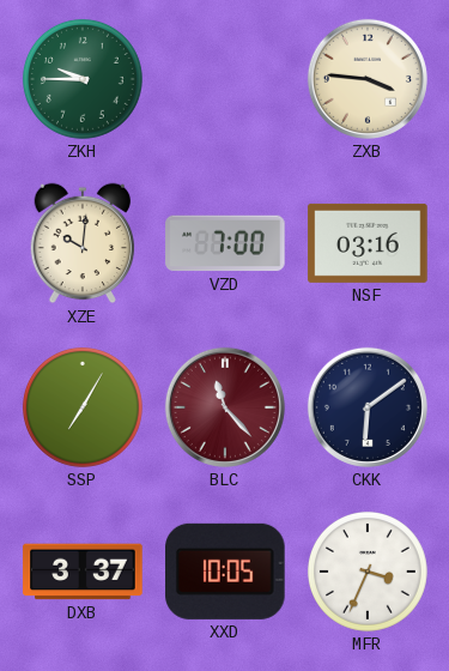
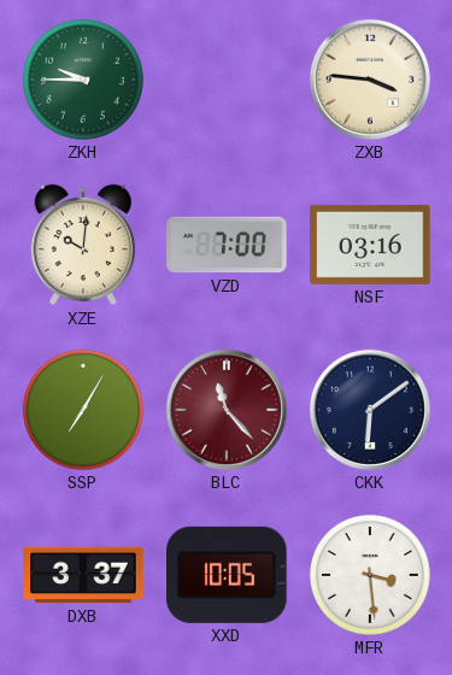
MFR: 3:34 -> 3:29
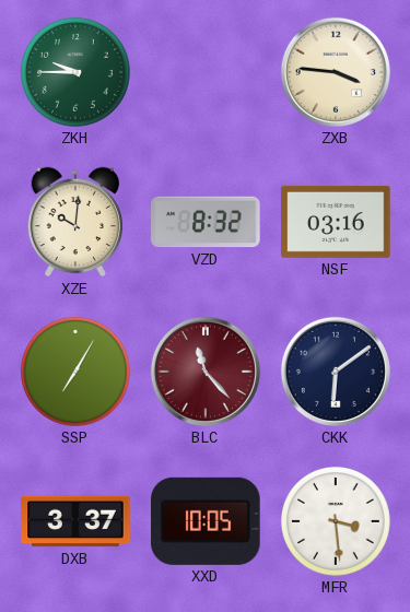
VZD: 7:00 -> 8:32
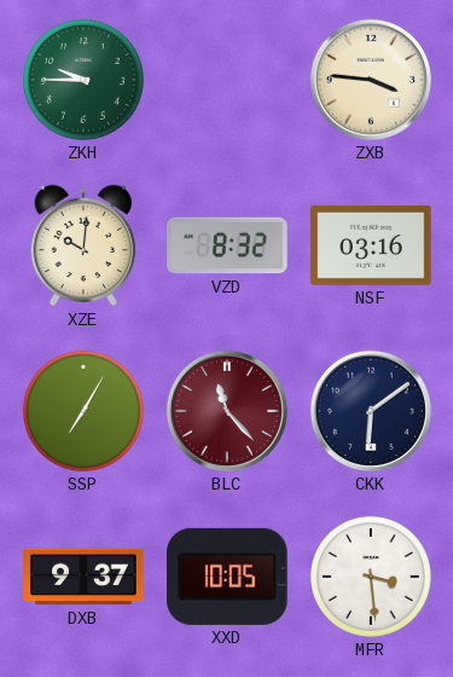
DXB: 3:37 -> 9:37
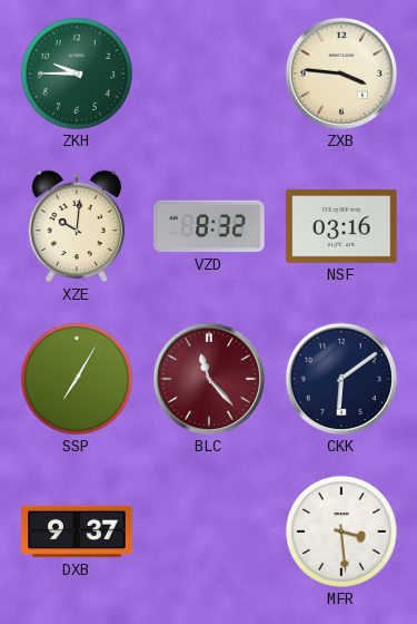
XXD: 10:05 -> none
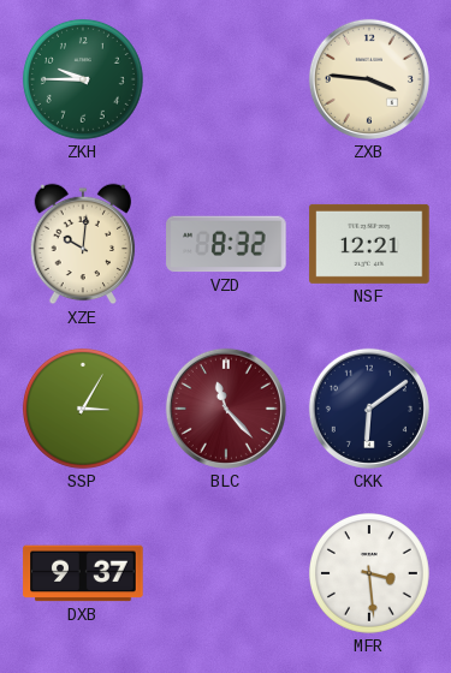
NSF: 03:16 -> 12:21
SSP: 7:05 -> 3:05
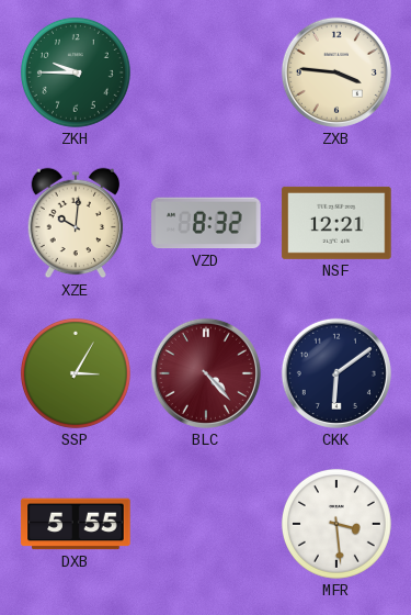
BLC: 11:23 -> 4:23
DXB: 9:37 -> 5:55
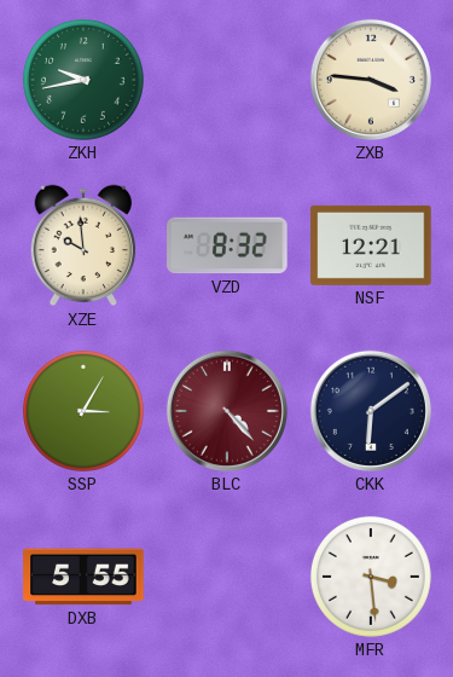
ZKH: 9:45 -> 9:43
XZE: 10:01 -> 9:59
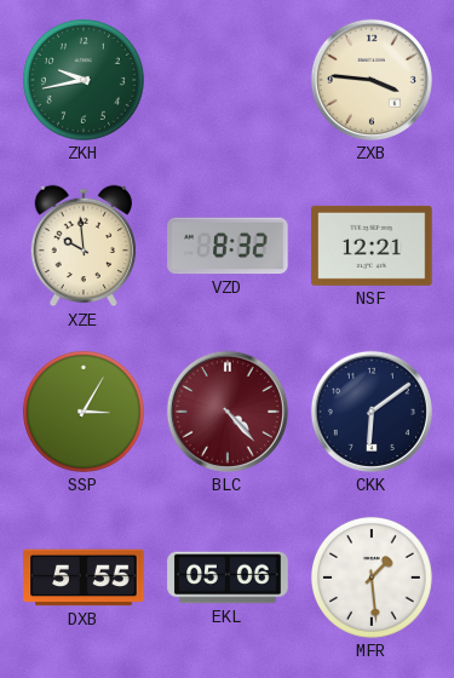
EKL: none -> 05:06
MFR: 3:29 -> 1:29
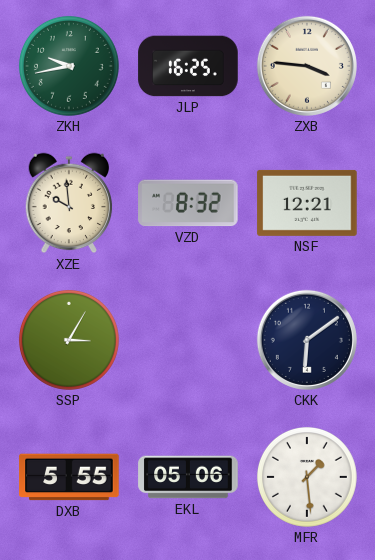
JLP: none -> 16:25
BLC: 4:23 -> none
